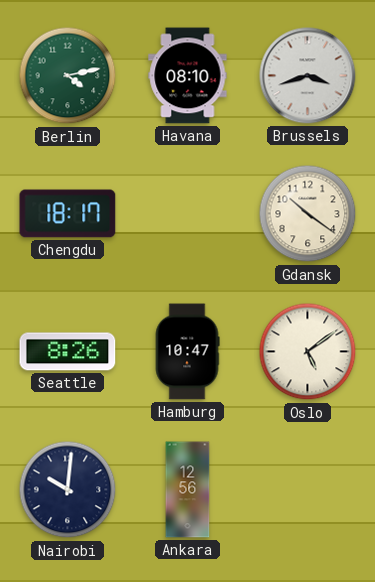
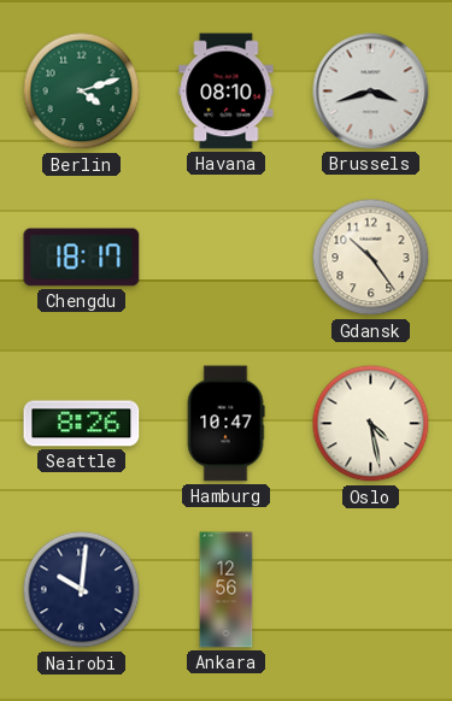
Berlin: 4:13 -> 4:12
Gdansk: 10:21 -> 10:24
Oslo: 5:09 -> 4:28
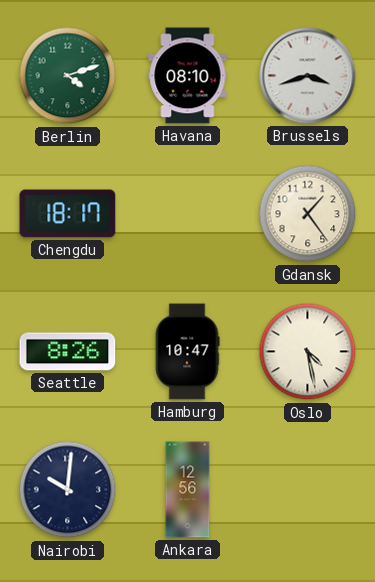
Gdansk: 10:24 -> 1:24
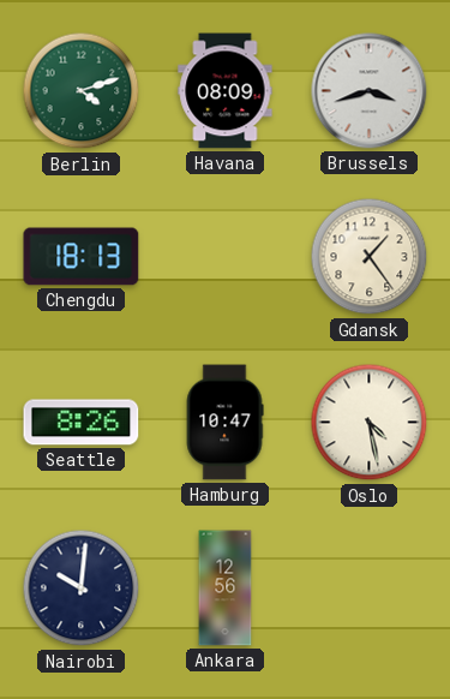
Havana: 08:10 -> 08:09
Chengdu: 18:17 -> 18:13
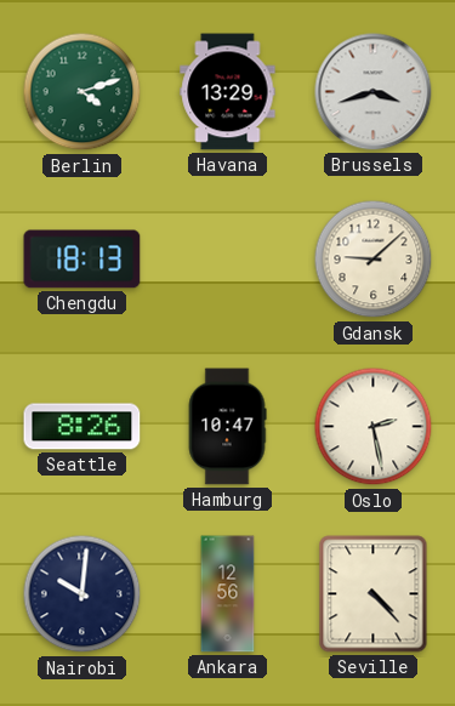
Havana: 08:09 -> 13:29
Gdansk: 1:24 -> 9:08
Oslo: 4:28 -> 2:28
Seville: none -> 4:23
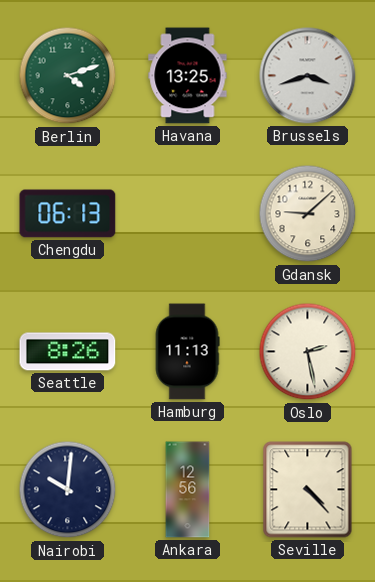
Havana: 13:29 -> 13:25
Chengdu: 18:13 -> 06:13
Hamburg: 10:47 -> 11:13
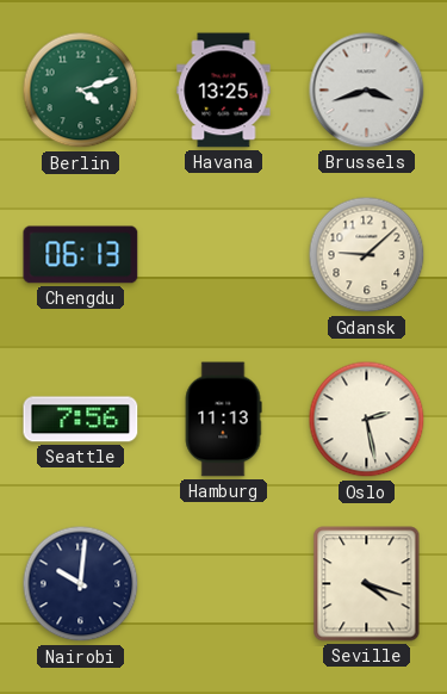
Seattle: 8:26 -> 7:56
Ankara: 12:56 -> none
Seville: 4:23 -> 4:18
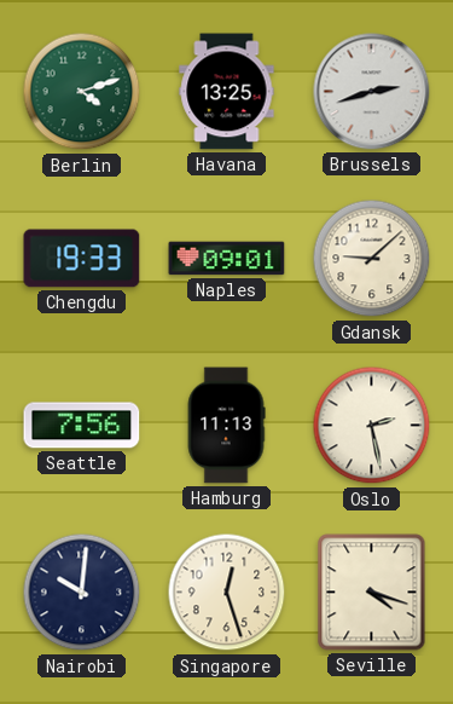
Brussels: 3:42 -> 2:42
Chengdu: 06:13 -> 19:33
Naples: none -> 09:01
Singapore: none -> 12:27
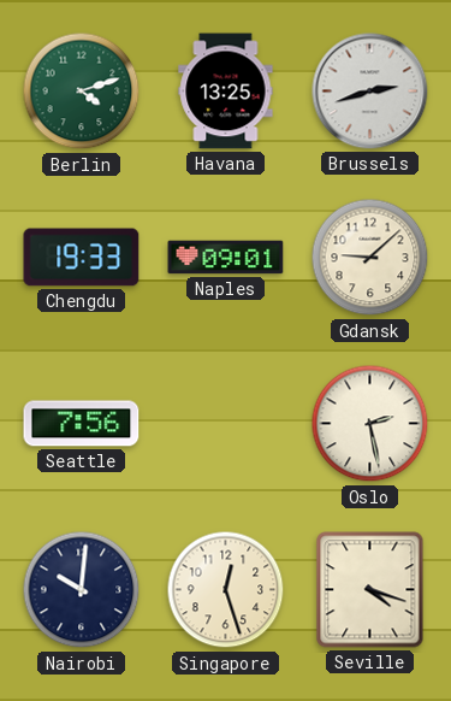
Hamburg: 11:13 -> none
